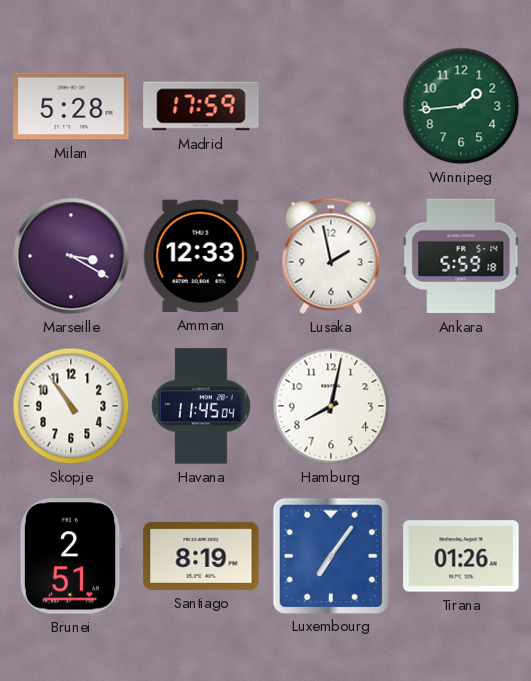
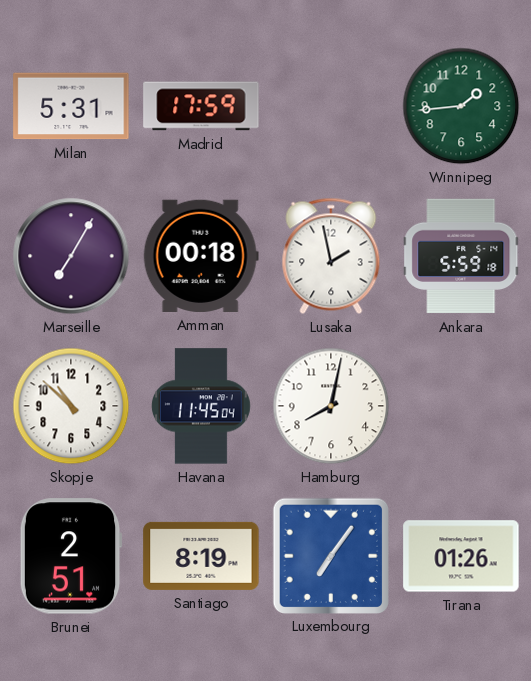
Milan: 5:28 -> 5:31
Marseille: 3:20 -> 7:05
Amman: 12:33 -> 00:18
Skopje: 10:54 -> 10:52
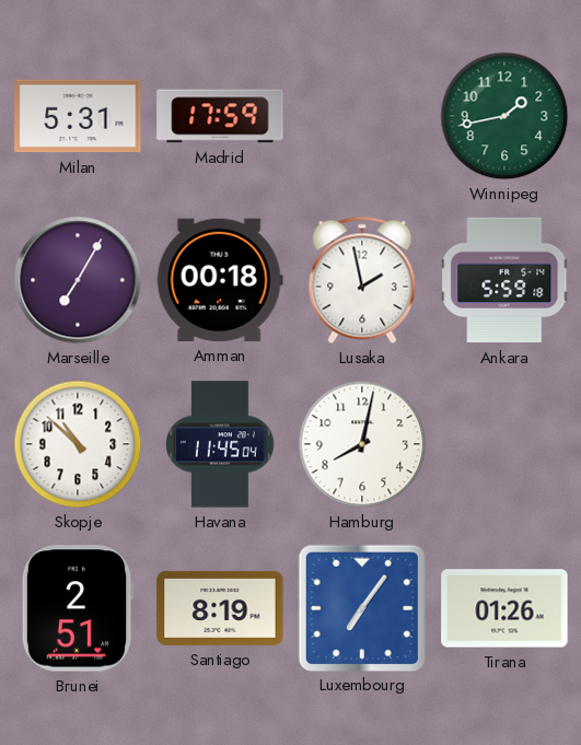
Winnipeg: 1:44 -> 1:43
